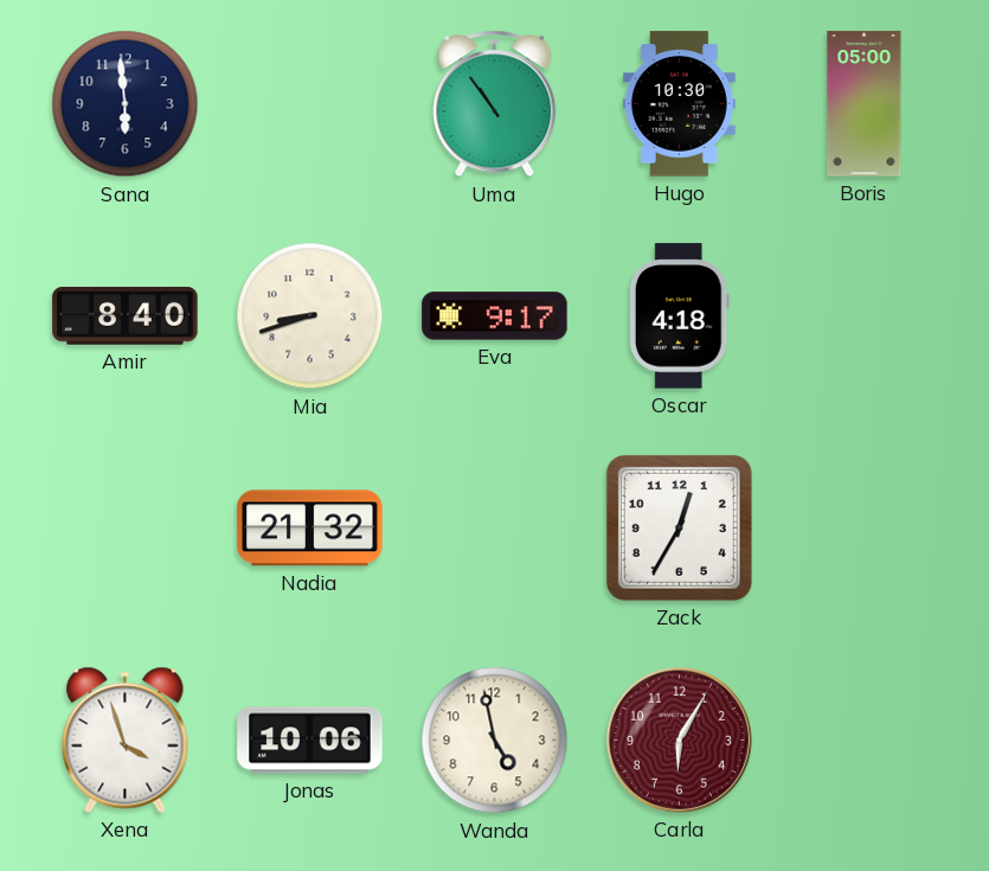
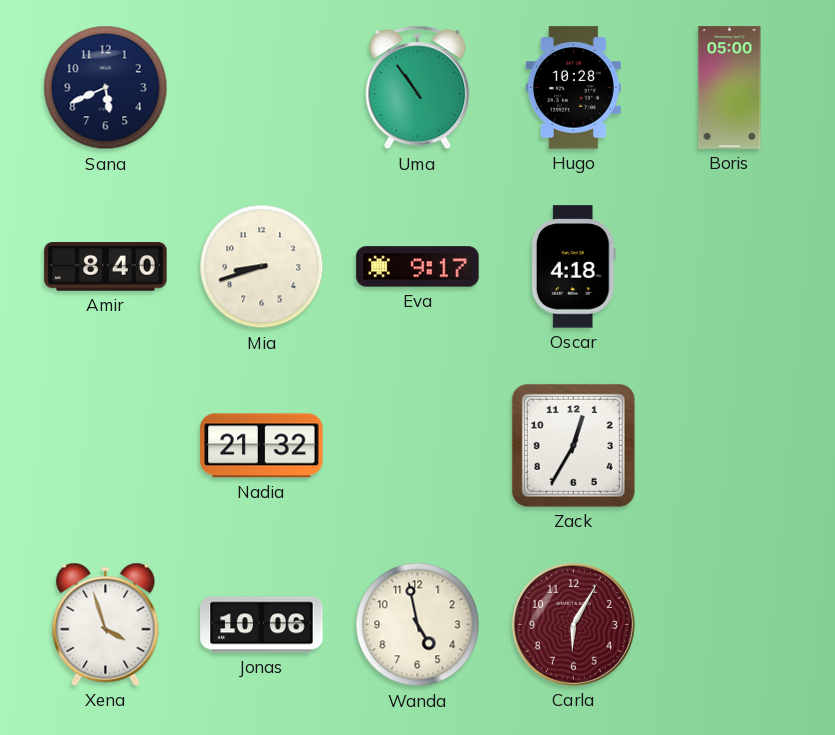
Sana: 5:59 -> 5:41
Hugo: 10:30 -> 10:28
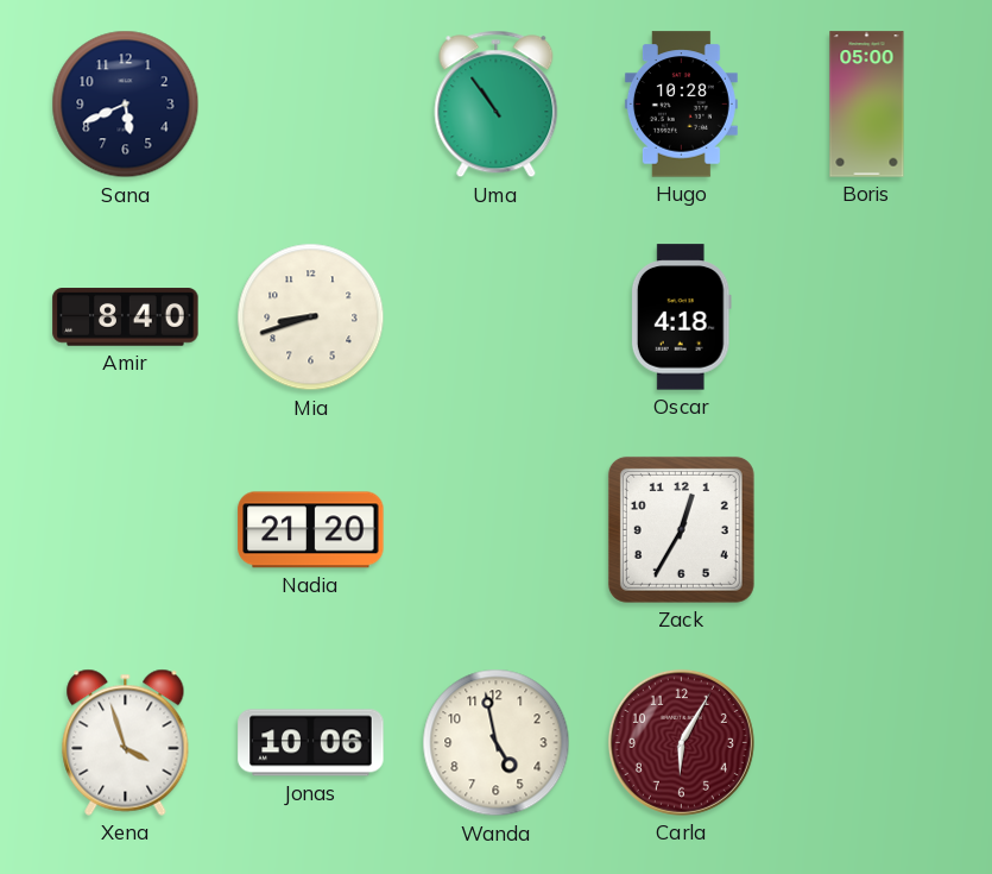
Eva: 9:17 -> none
Nadia: 21:32 -> 21:20
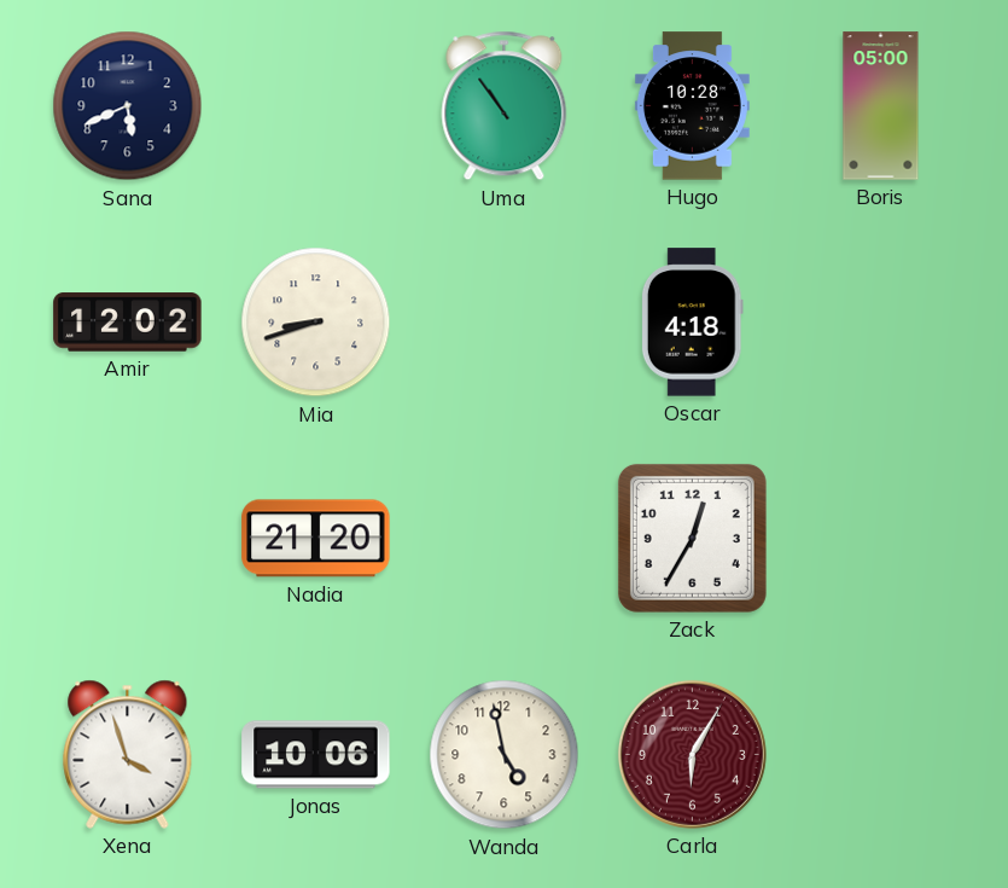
Amir: 8:40 -> 12:02
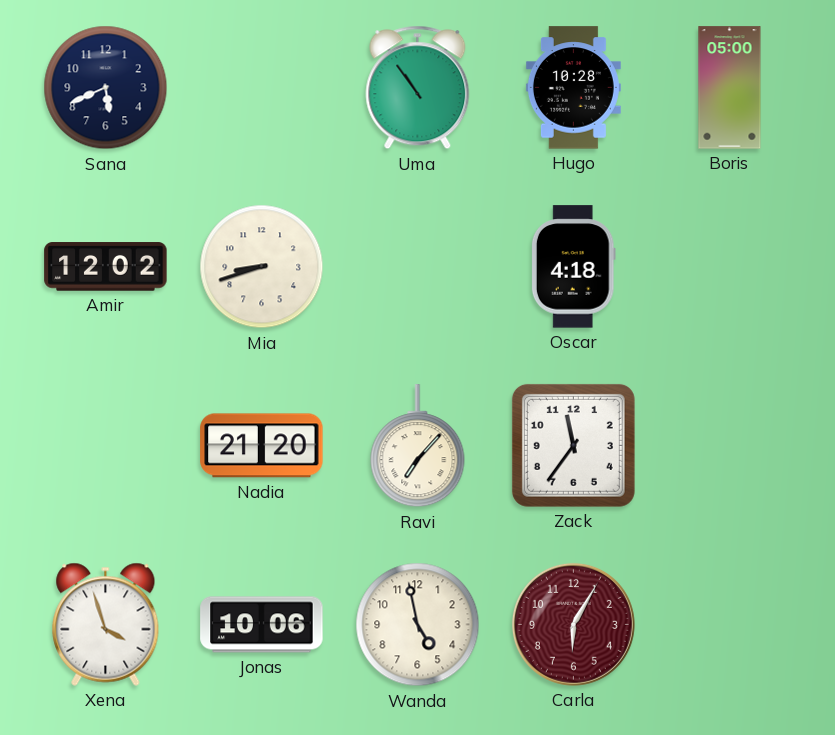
Ravi: none -> 7:07
Zack: 12:35 -> 11:36
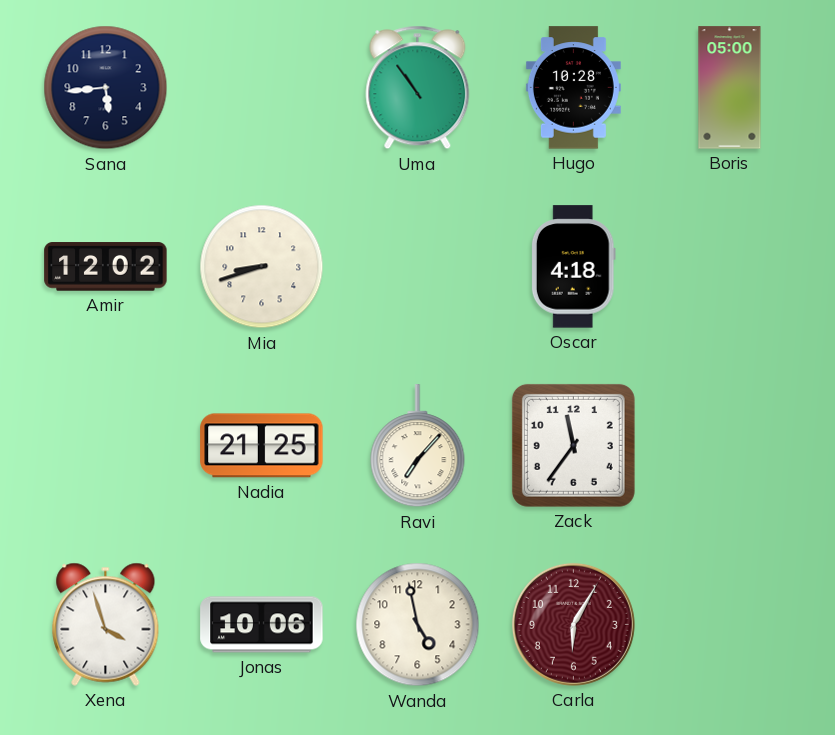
Sana: 5:41 -> 5:44
Nadia: 21:20 -> 21:25
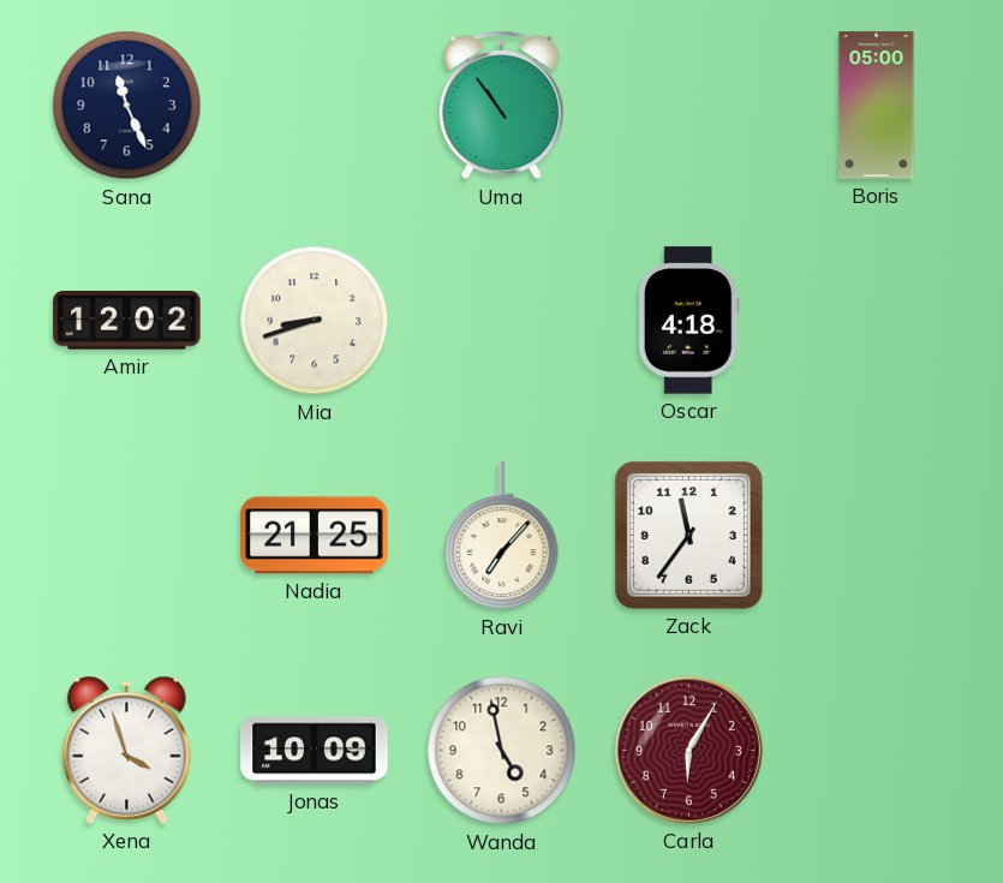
Sana: 5:44 -> 11:26
Hugo: 10:28 -> none
Jonas: 10:06 -> 10:09
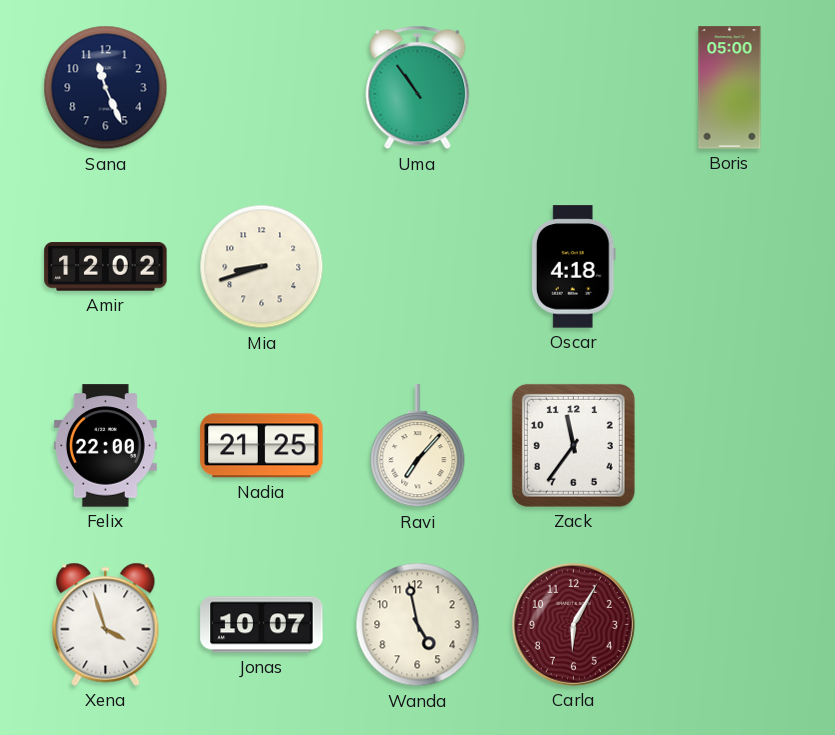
Felix: none -> 22:00
Jonas: 10:09 -> 10:07
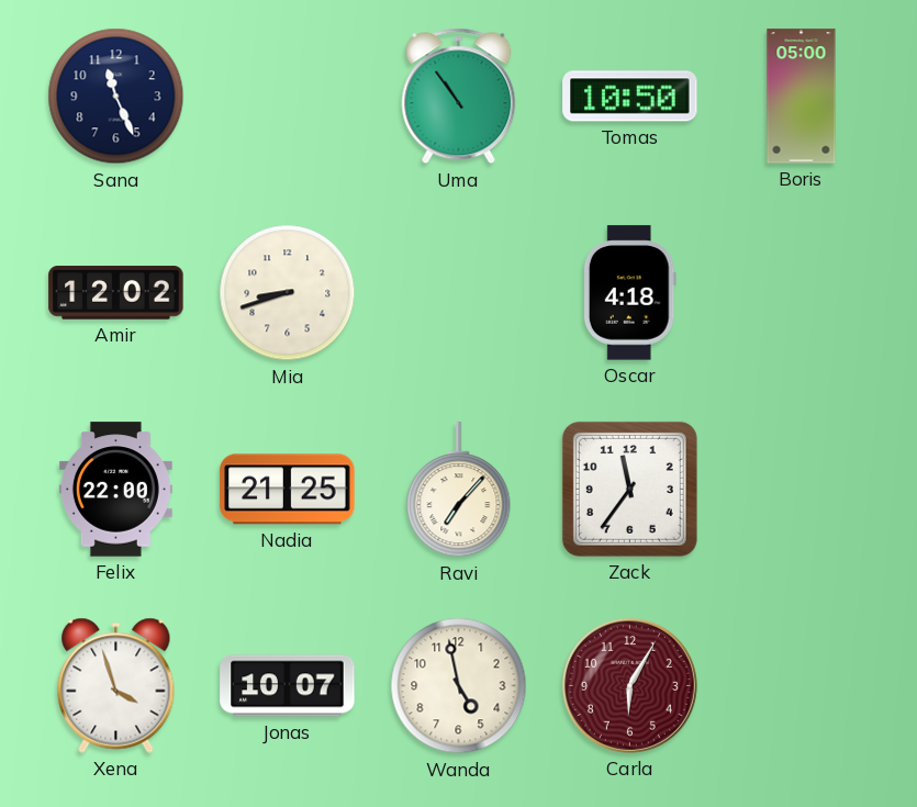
Tomas: none -> 10:50
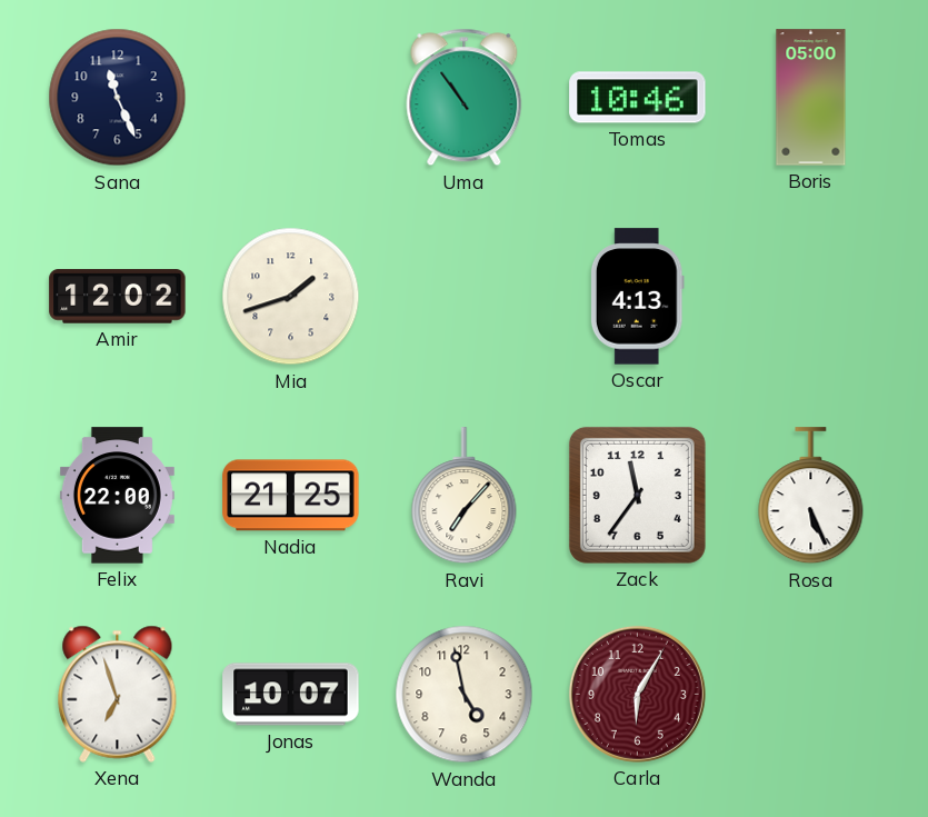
Tomas: 10:50 -> 10:46
Mia: 8:42 -> 1:42
Oscar: 4:18 -> 4:13
Rosa: none -> 5:26
Xena: 3:57 -> 6:57
